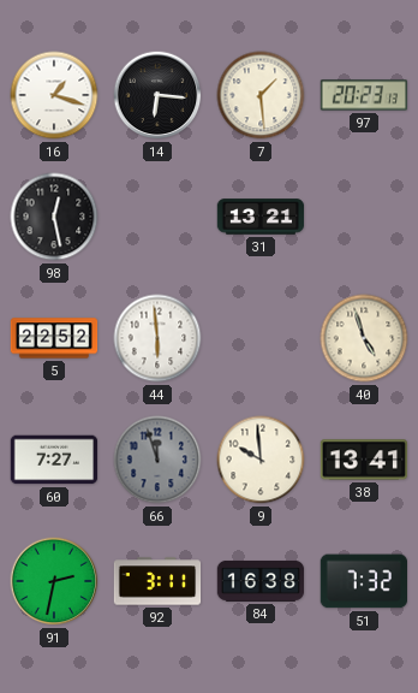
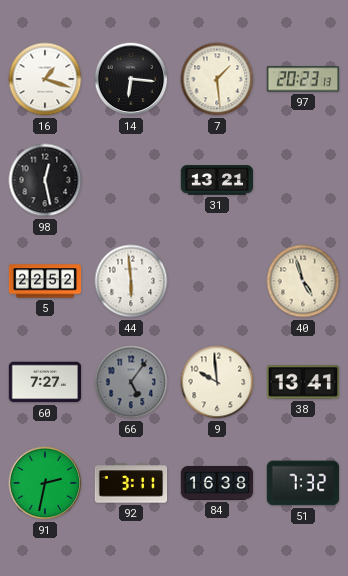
66: 11:57 -> 5:06
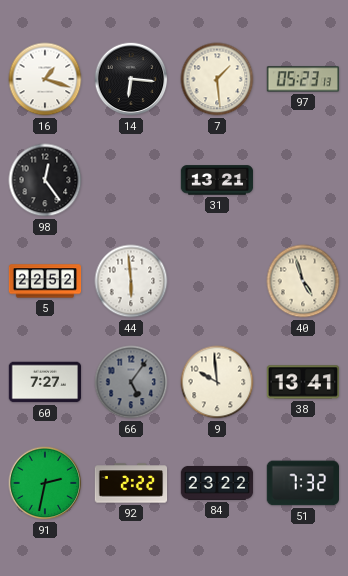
97: 20:23 -> 05:23
98: 12:28 -> 12:24
92: 3:11 -> 2:22
84: 16:38 -> 23:22
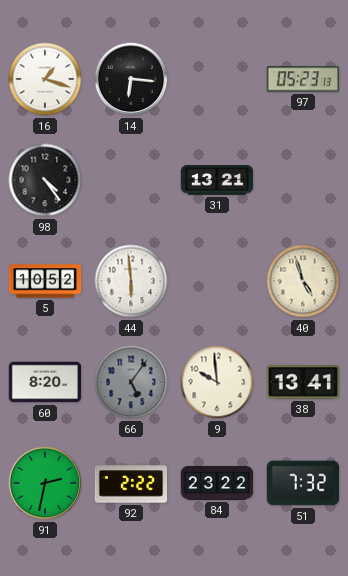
7: 1:29 -> none
98: 12:24 -> 4:24
5: 22:52 -> 10:52
60: 7:27 -> 8:20
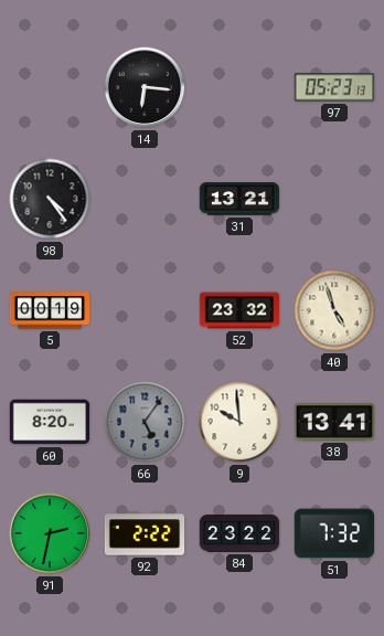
16: 1:18 -> none
5: 10:52 -> 00:19
44: 5:59 -> none
52: none -> 23:32
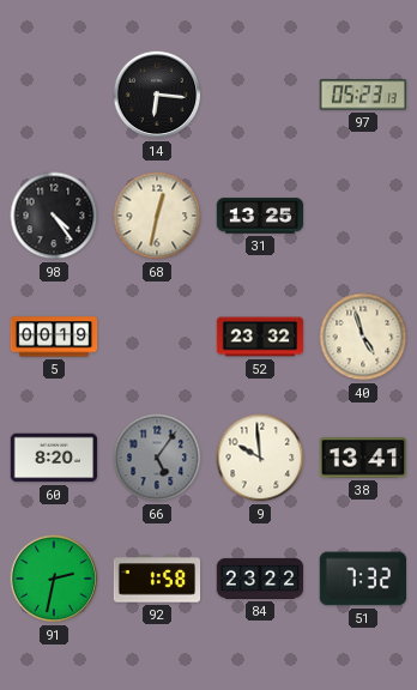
68: none -> 12:32
31: 13:21 -> 13:25
92: 2:22 -> 1:58
